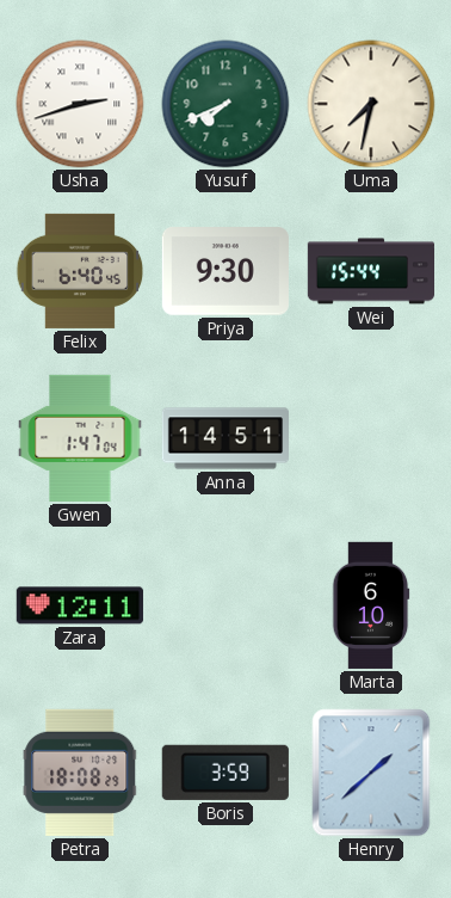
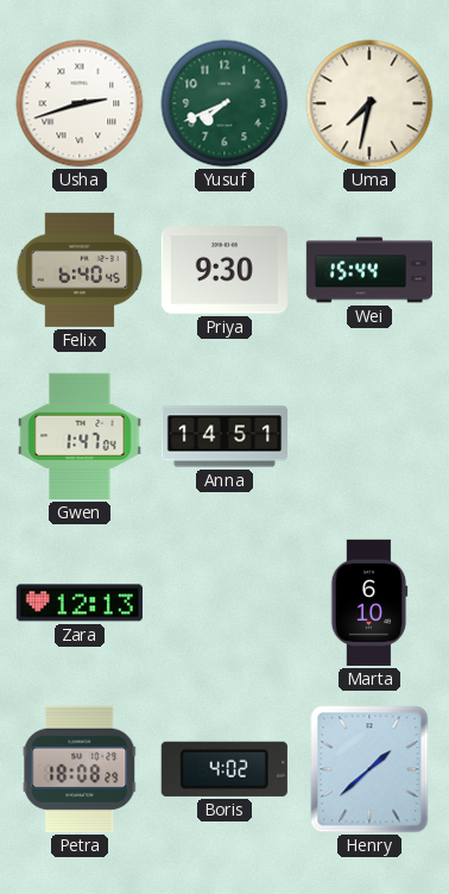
Zara: 12:11 -> 12:13
Boris: 3:59 -> 4:02
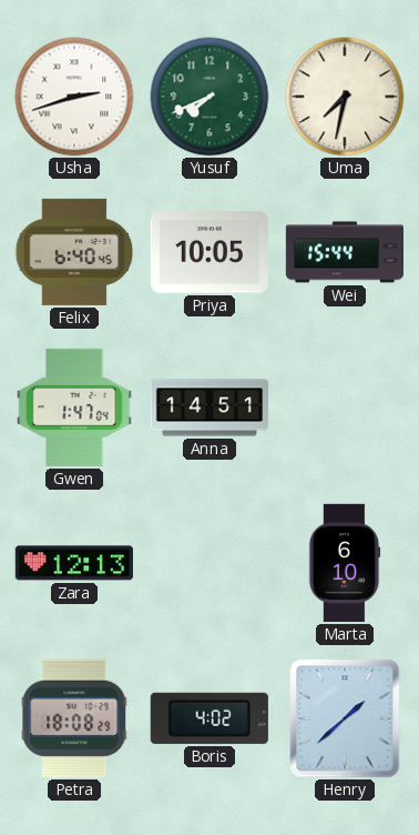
Priya: 9:30 -> 10:05
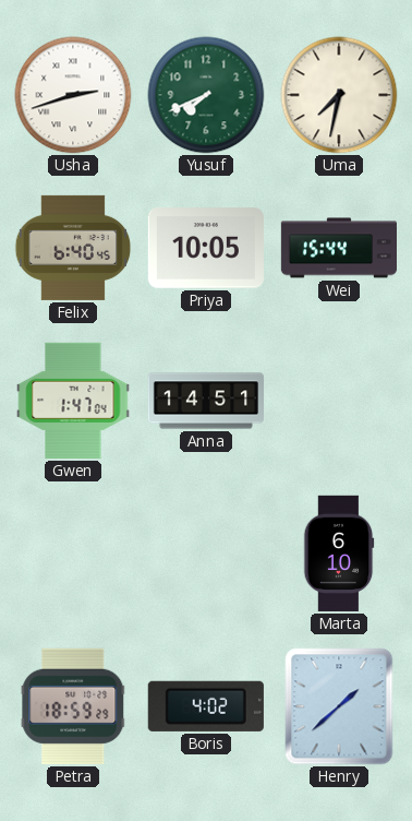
Zara: 12:13 -> none
Petra: 18:08 -> 18:59
